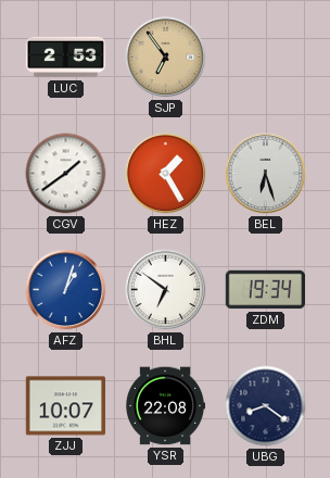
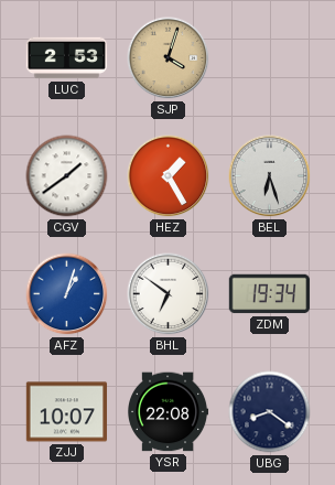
SJP: 6:54 -> 4:03
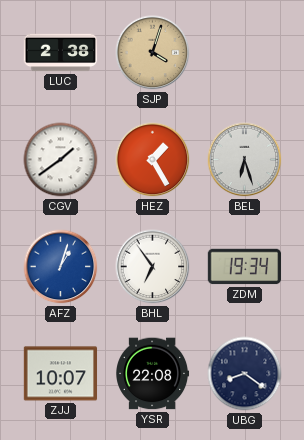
LUC: 2:53 -> 2:38
BHL: 6:51 -> 6:54
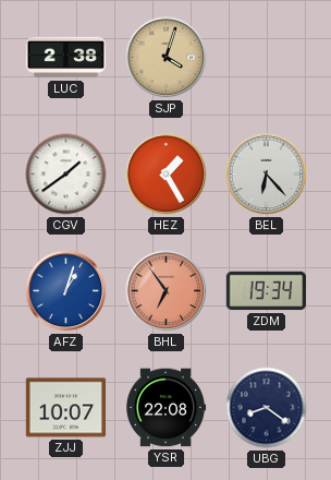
BEL: 6:27 -> 6:23
BHL dial: white -> salmon
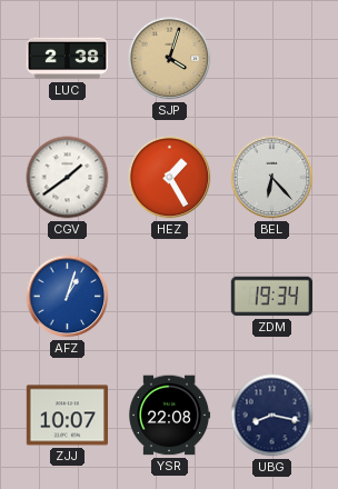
BHL: 6:54 -> none
UBG: 8:21 -> 8:17
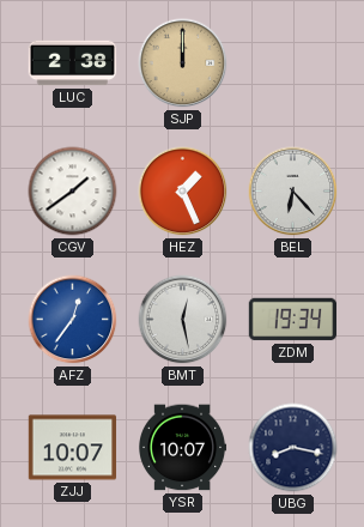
SJP: 4:03 -> 12:00
HEZ: 1:25 -> 1:26
AFZ: 1:03 -> 12:36
BMT: none -> 12:28
YSR: 22:08 -> 10:07
